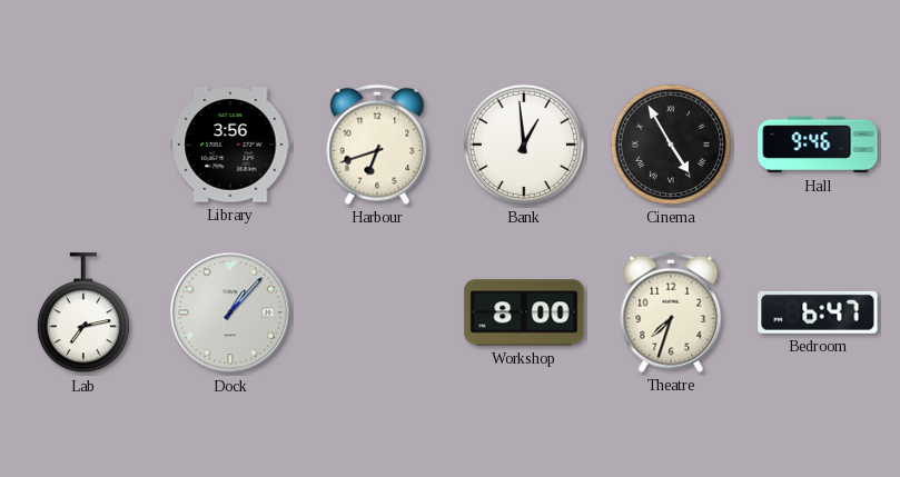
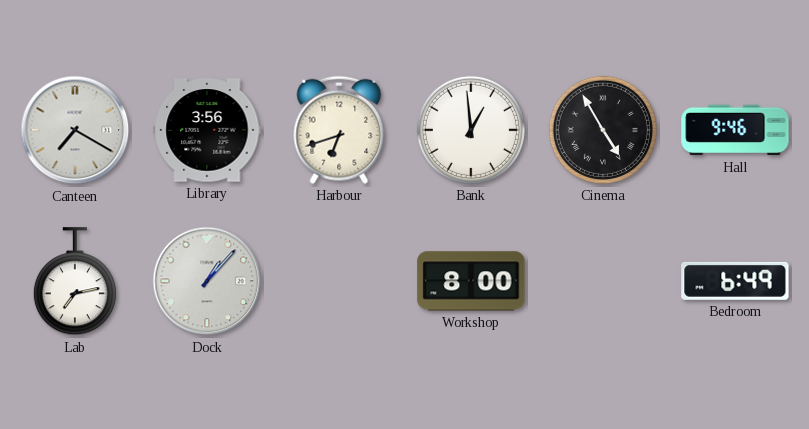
Canteen: none -> 7:20
Theatre: 7:33 -> none
Bedroom: 6:47 -> 6:49
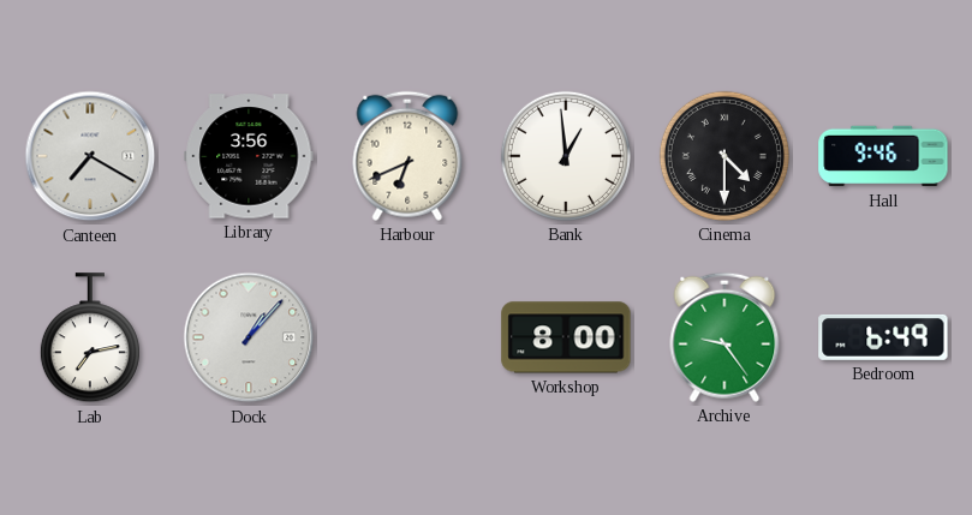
Harbour: 6:42 -> 6:41
Cinema: 4:55 -> 4:30
Archive: none -> 9:24
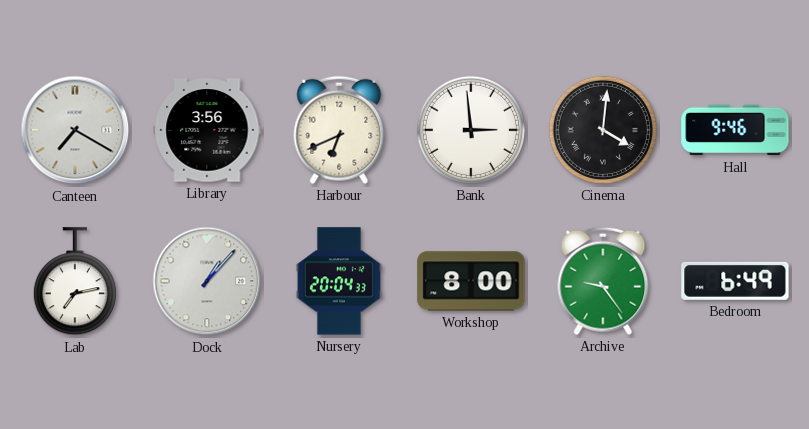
Bank: 12:59 -> 2:59
Cinema: 4:30 -> 4:01
Nursery: none -> 20:04
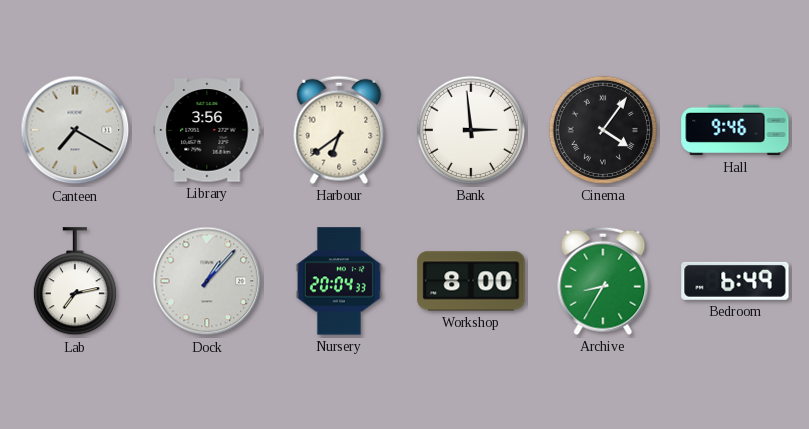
Harbour: 6:41 -> 6:39
Cinema: 4:01 -> 4:06
Archive: 9:24 -> 8:35
